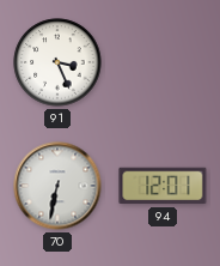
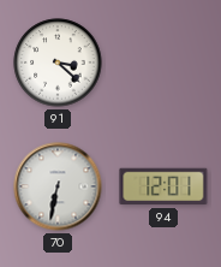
91: 3:26 -> 3:22
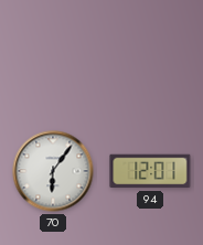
91: 3:22 -> none
70: 6:32 -> 6:06
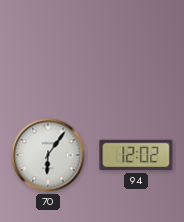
94: 12:01 -> 12:02
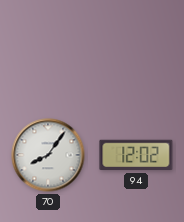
70: 6:06 -> 8:06
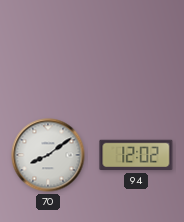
70: 8:06 -> 8:09
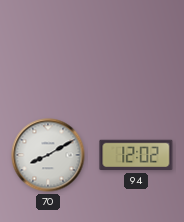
70: 8:09 -> 8:10
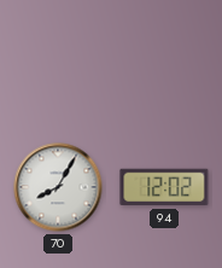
70: 8:10 -> 8:05
